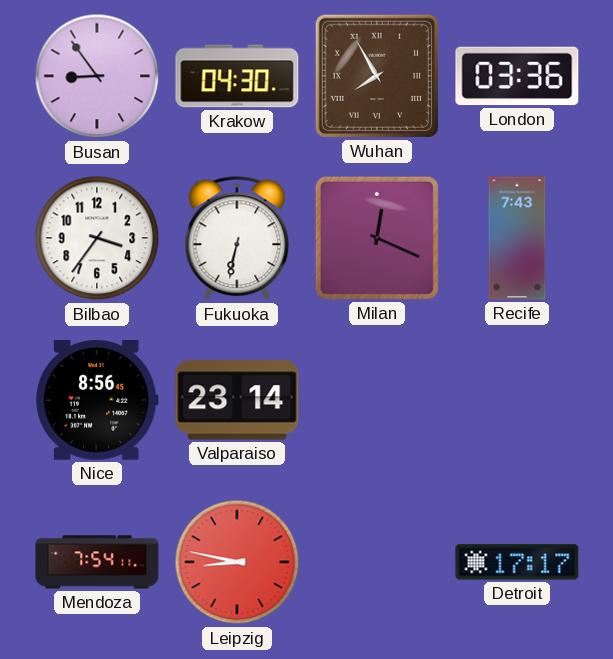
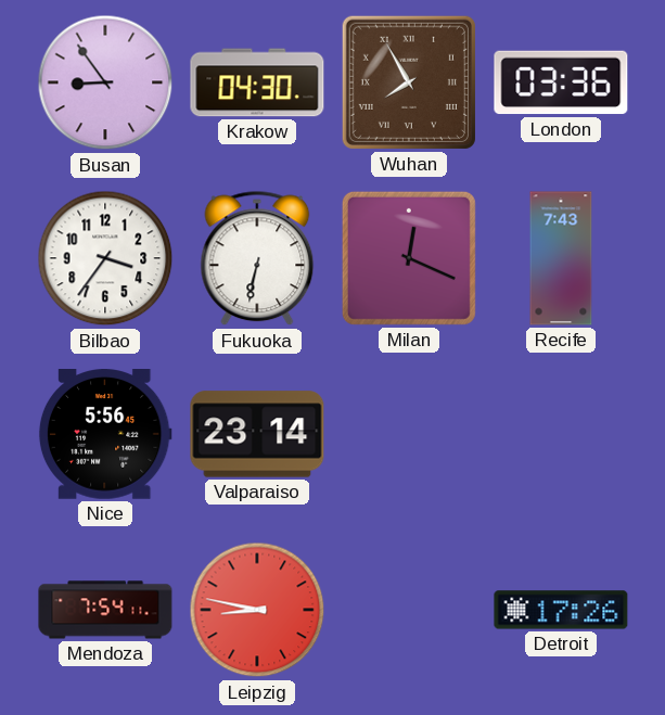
Nice: 8:56 -> 5:56
Detroit: 17:17 -> 17:26
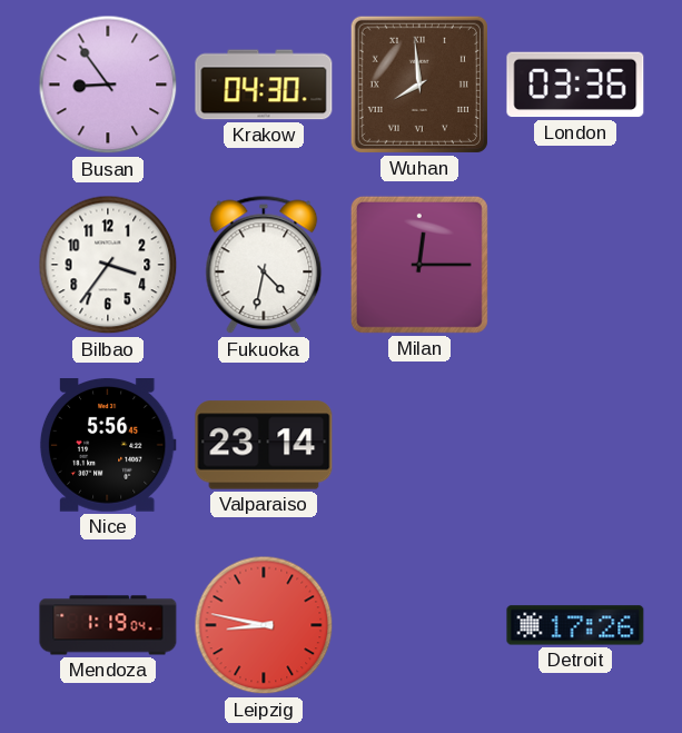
Wuhan: 7:55 -> 7:59
Fukuoka: 6:32 -> 4:32
Milan: 12:19 -> 12:15
Recife: 7:43 -> none
Mendoza: 7:54 -> 1:19
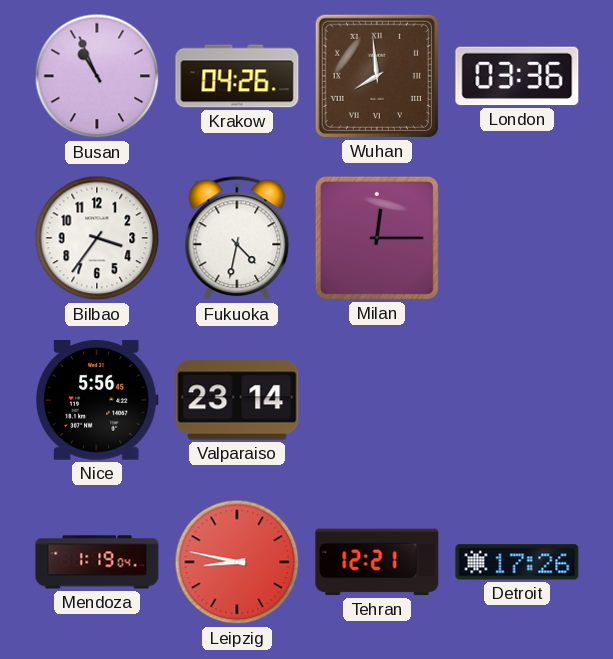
Busan: 8:54 -> 10:56
Krakow: 04:30 -> 04:26
Tehran: none -> 12:21
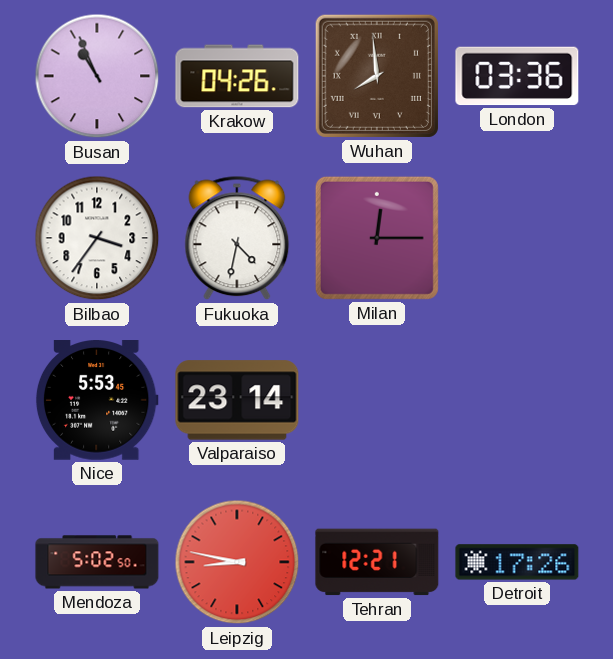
Nice: 5:56 -> 5:53
Mendoza: 1:19 -> 5:02
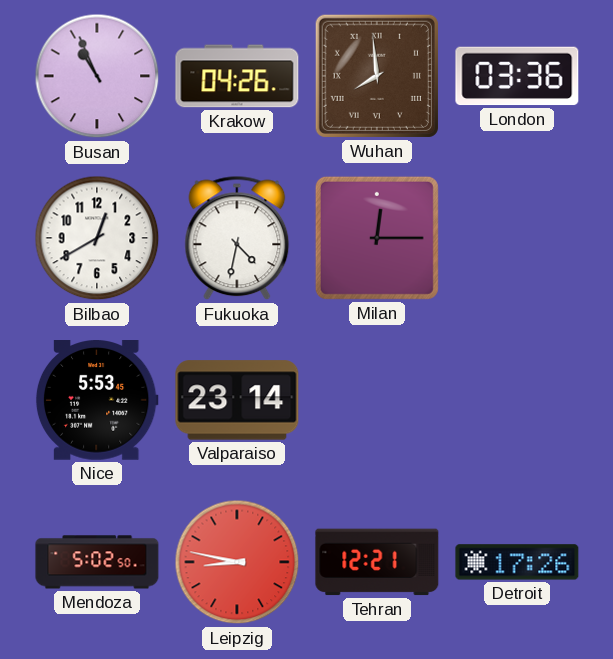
Bilbao: 3:36 -> 12:40
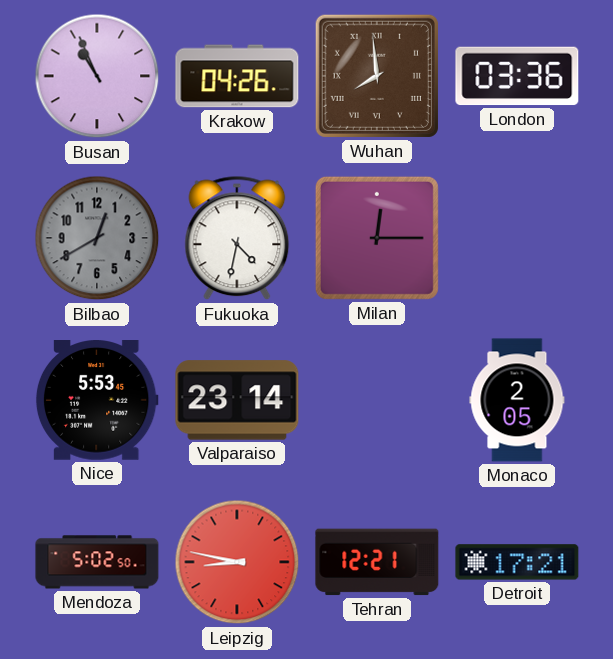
Bilbao dial: white -> grey
Monaco: none -> 2:05
Detroit: 17:26 -> 17:21
